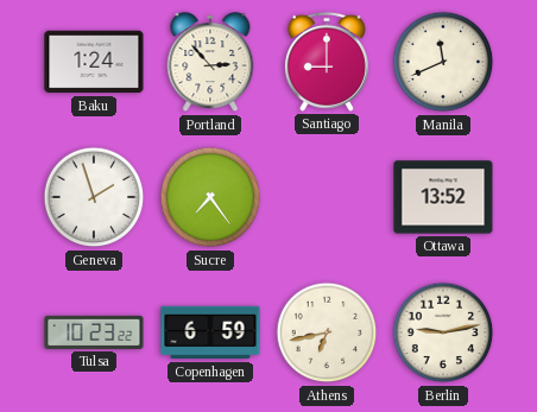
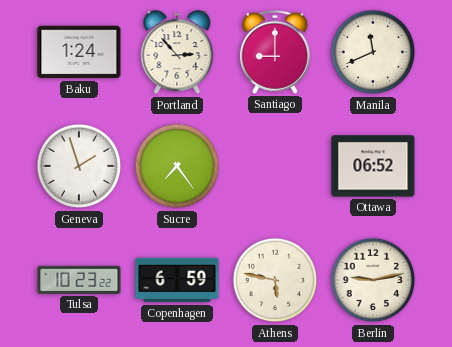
Ottawa: 13:52 -> 06:52
Athens: 6:43 -> 5:47
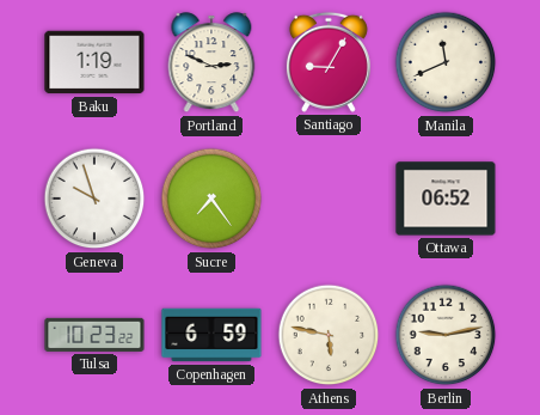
Baku: 1:24 -> 1:19
Portland: 2:53 -> 2:49
Santiago: 9:00 -> 9:05
Geneva: 1:57 -> 9:57
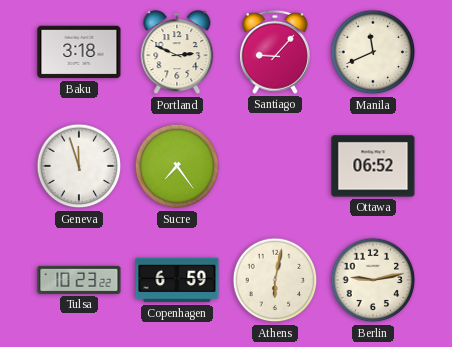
Baku: 1:19 -> 3:18
Santiago: 9:05 -> 9:07
Geneva: 9:57 -> 11:57
Athens: 5:47 -> 6:02
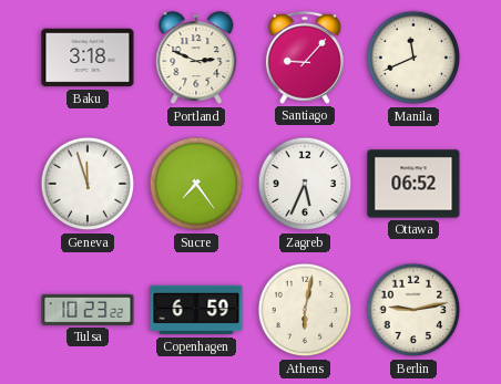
Zagreb: none -> 5:34
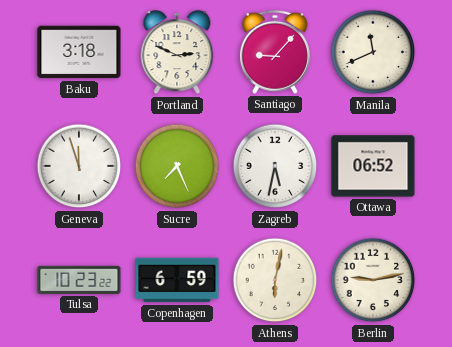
Sucre: 7:24 -> 7:26
Zagreb: 5:34 -> 5:32
